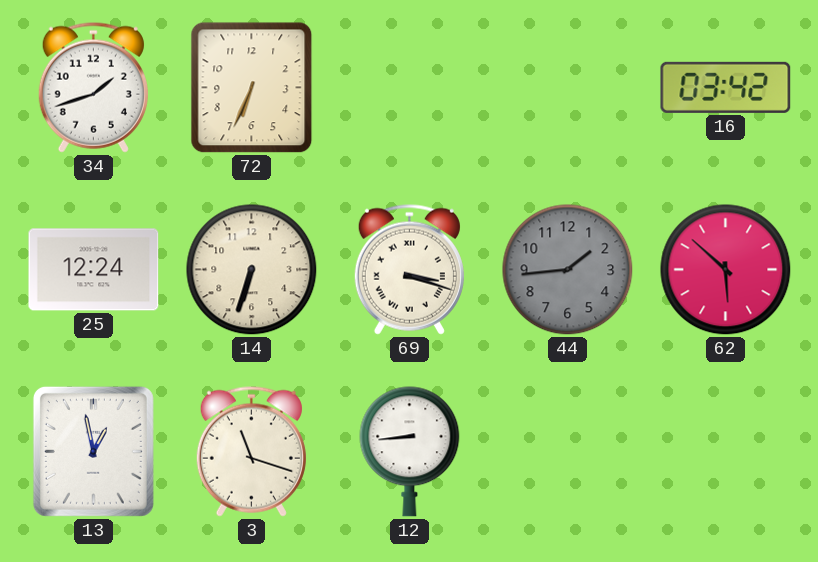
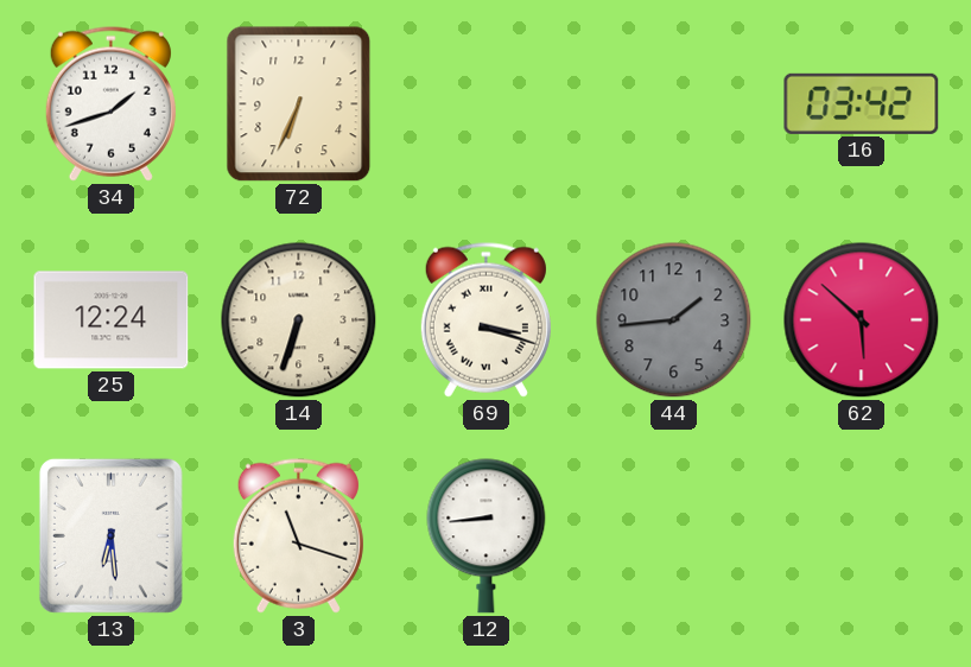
13: 12:58 -> 6:29
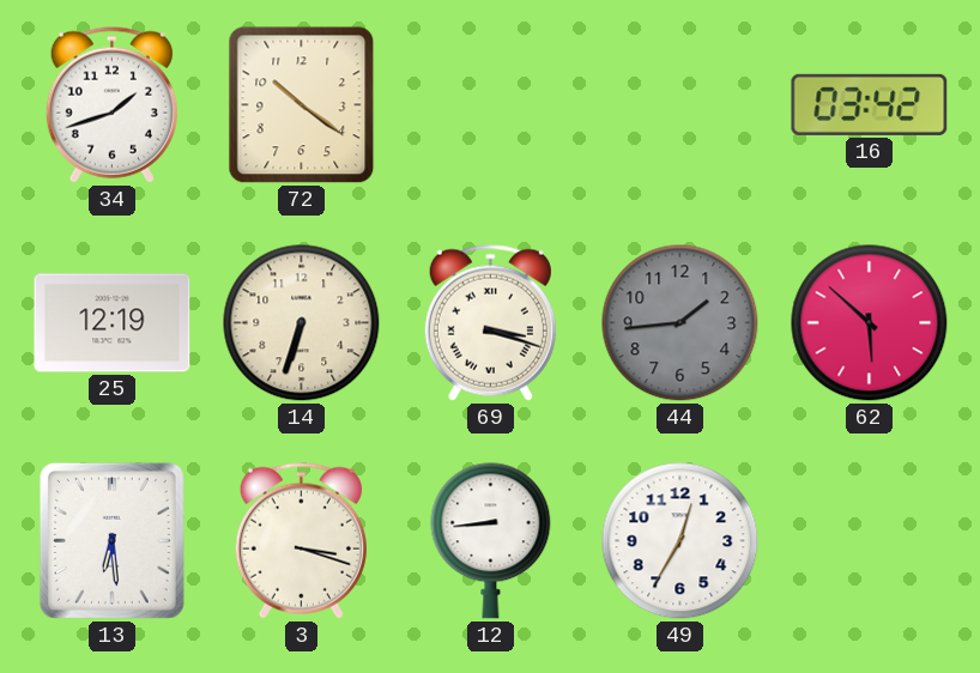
72: 6:34 -> 10:21
25: 12:24 -> 12:19
3: 11:18 -> 3:18
49: none -> 12:35
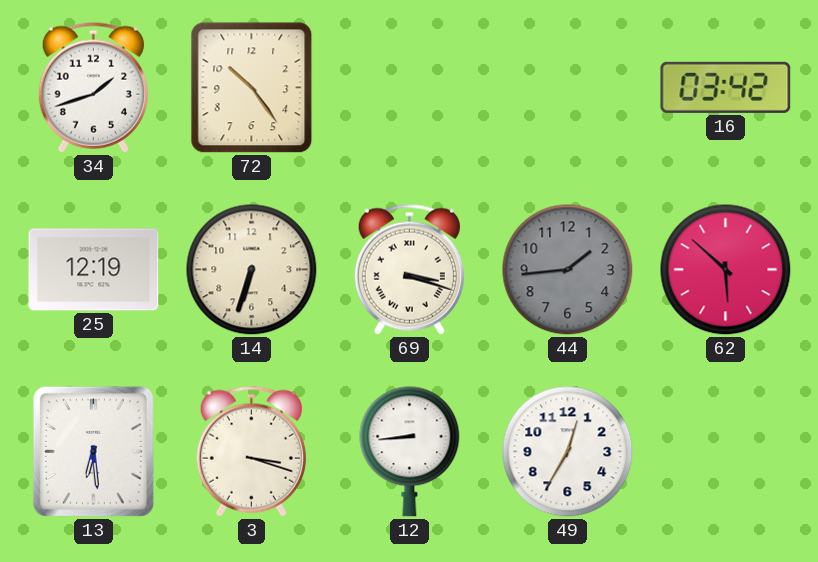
72: 10:21 -> 10:24
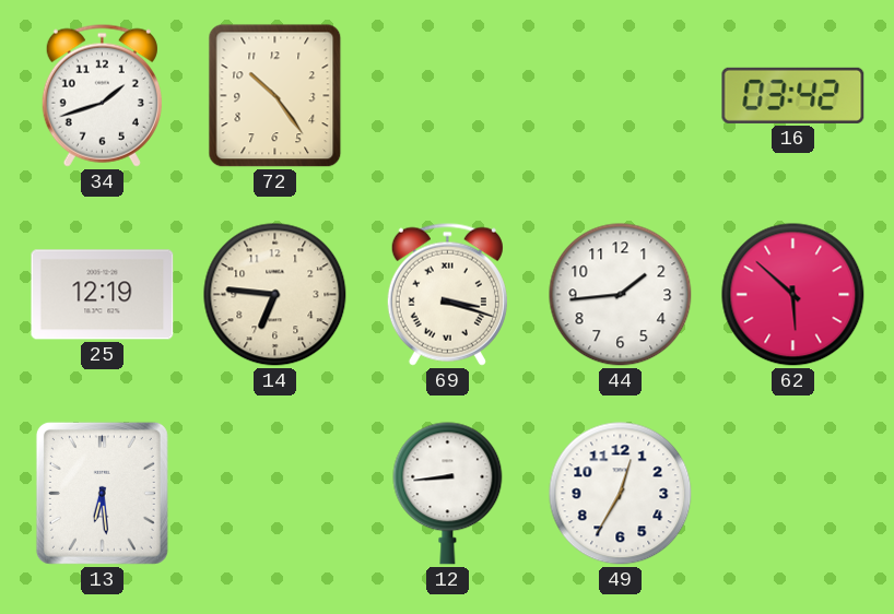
14: 6:33 -> 6:46
44 dial: grey -> white
3: 3:18 -> none
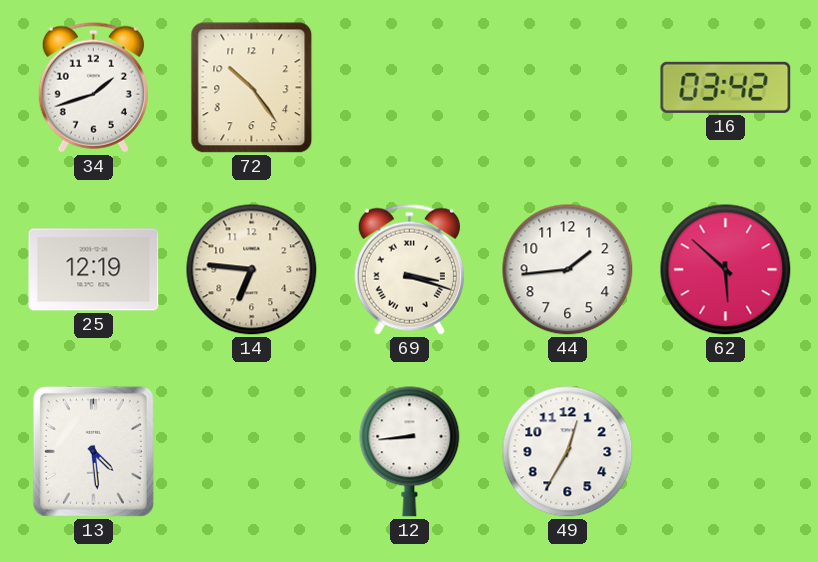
13: 6:29 -> 4:29
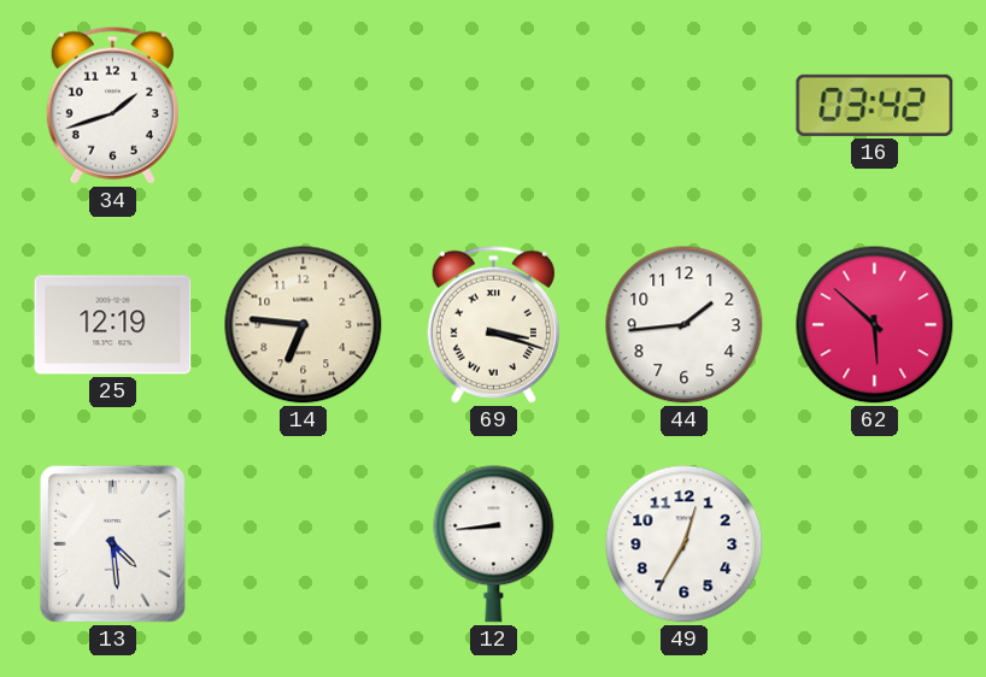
72: 10:24 -> none
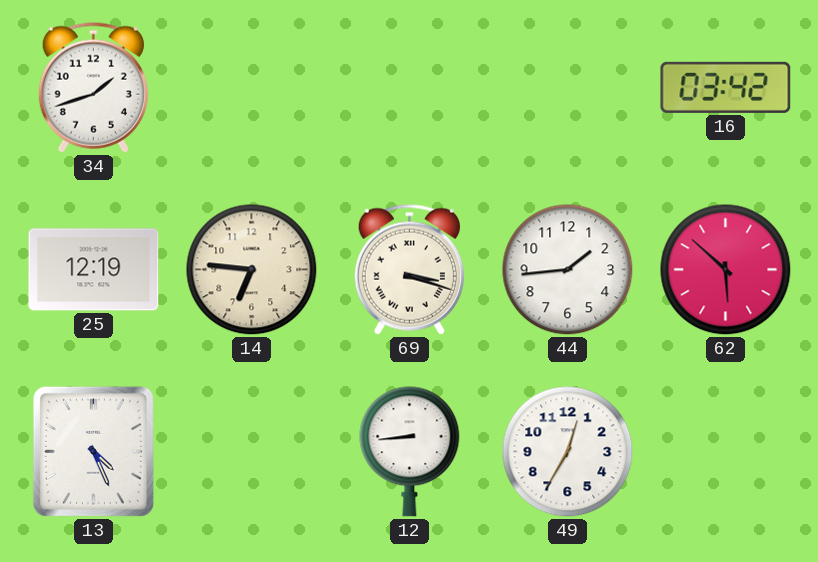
13: 4:29 -> 4:26
